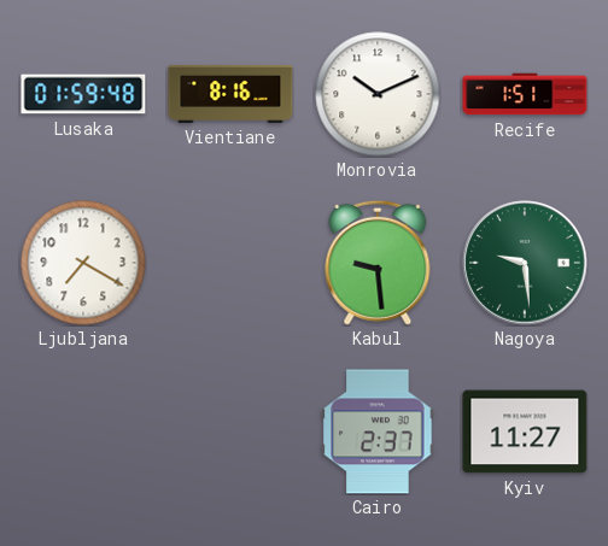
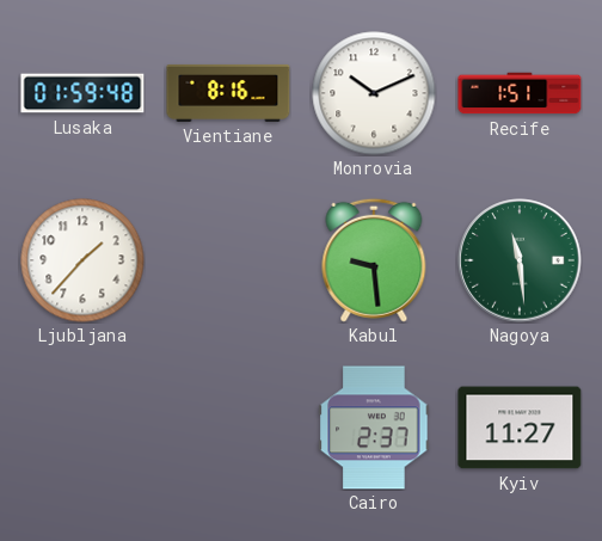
Ljubljana: 7:20 -> 1:37
Nagoya: 9:29 -> 11:29
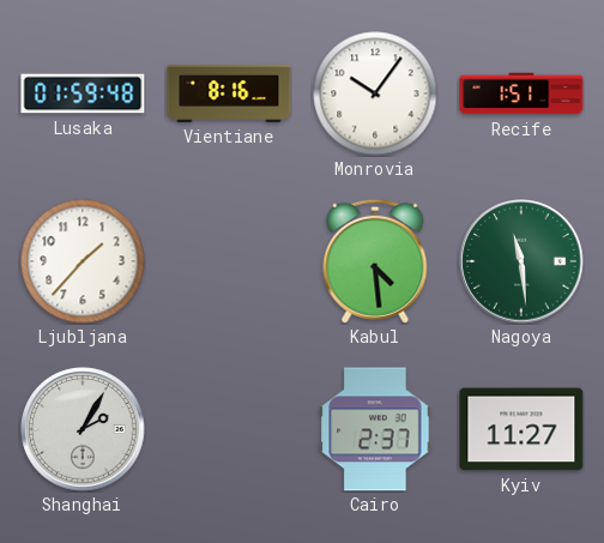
Monrovia: 10:11 -> 10:06
Kabul: 9:29 -> 4:29
Shanghai: none -> 2:05
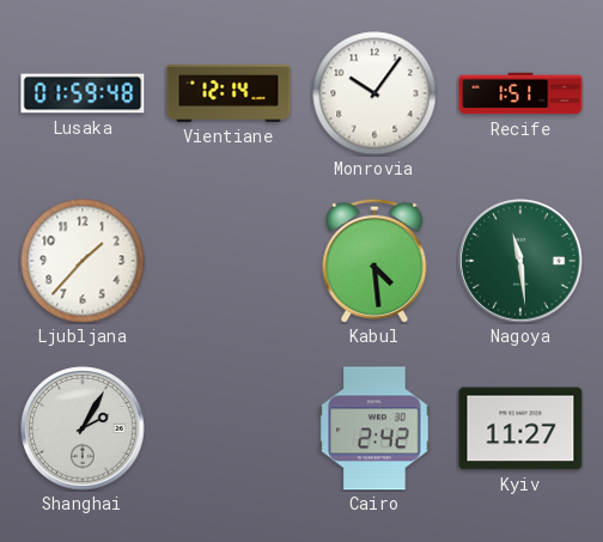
Vientiane: 8:16 -> 12:14
Cairo: 2:37 -> 2:42
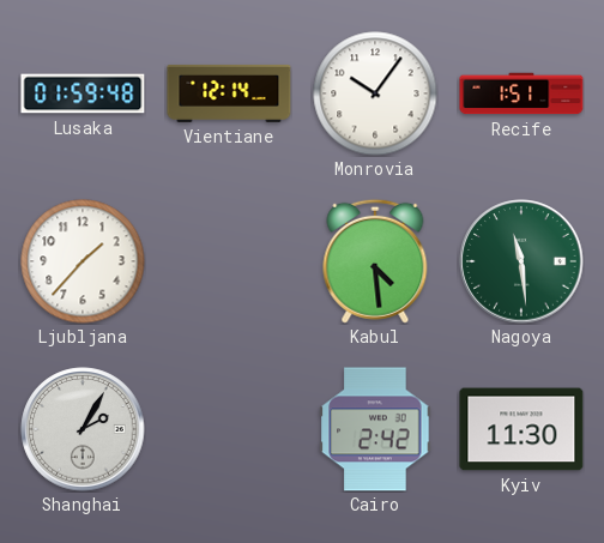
Kyiv: 11:27 -> 11:30
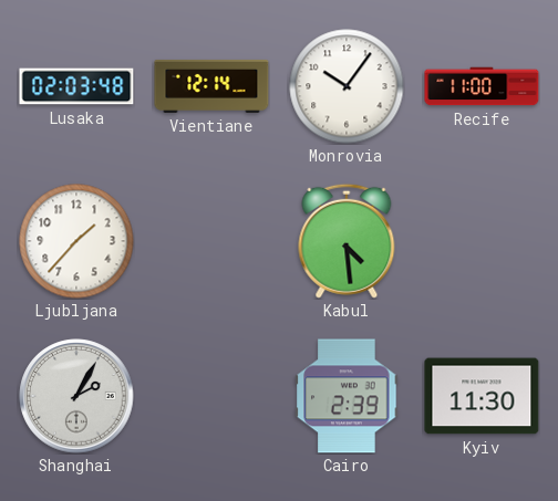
Lusaka: 01:59 -> 02:03
Recife: 1:51 -> 11:00
Nagoya: 11:29 -> none
Cairo: 2:42 -> 2:39
